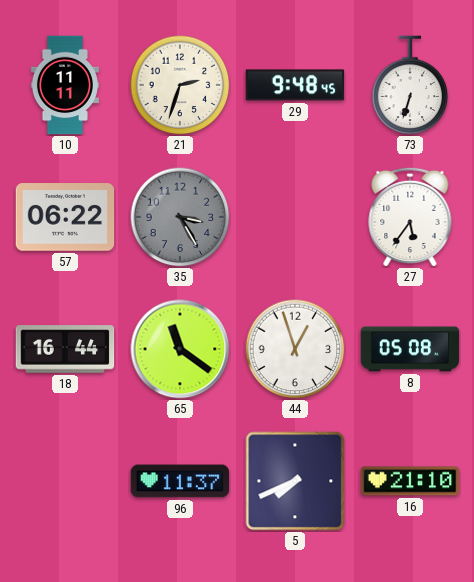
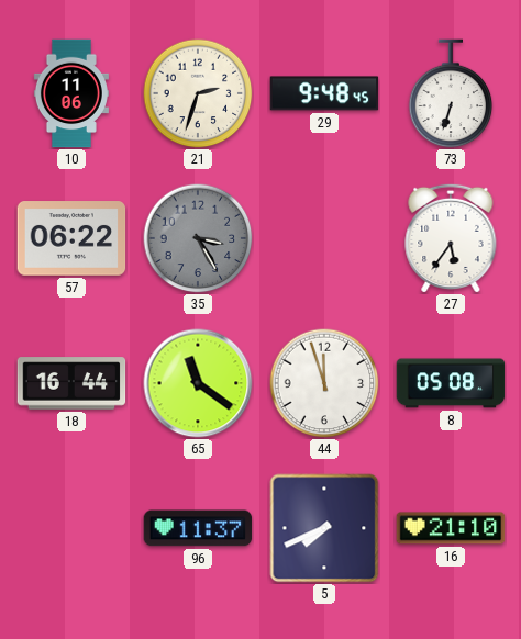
10: 11:11 -> 11:06
44: 12:57 -> 11:57
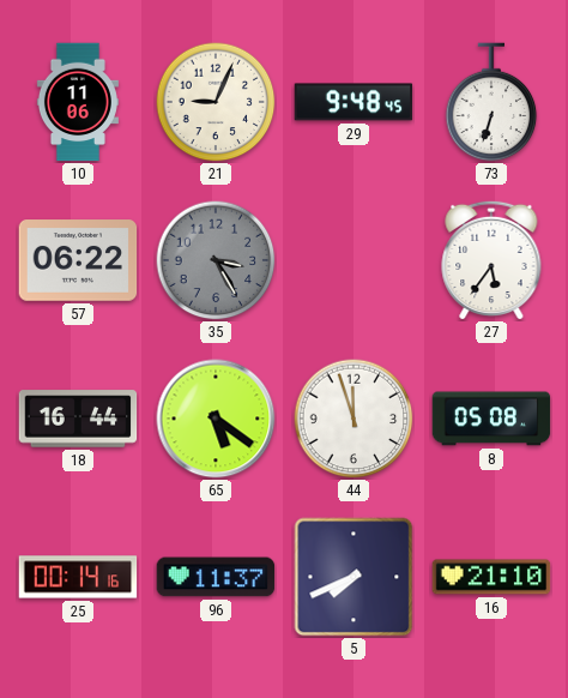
21: 2:33 -> 9:04
65: 11:21 -> 5:21
25: none -> 00:14
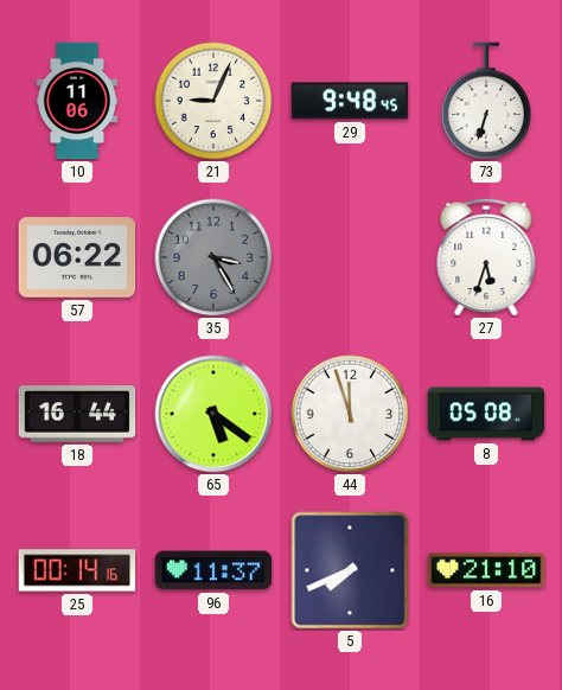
27: 5:36 -> 5:33
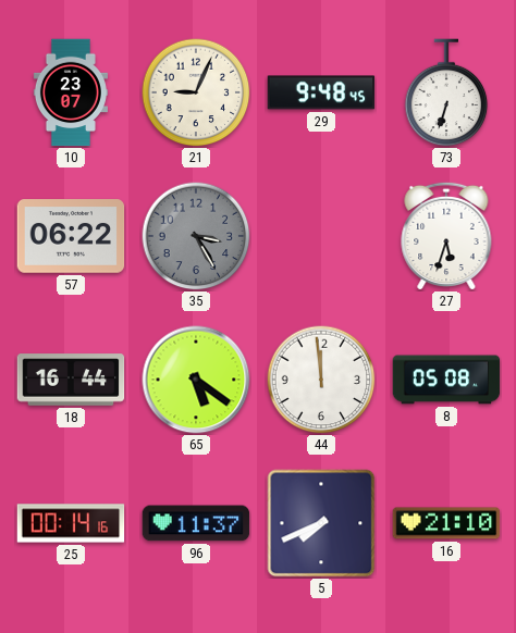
10: 11:06 -> 23:07
44: 11:57 -> 11:59
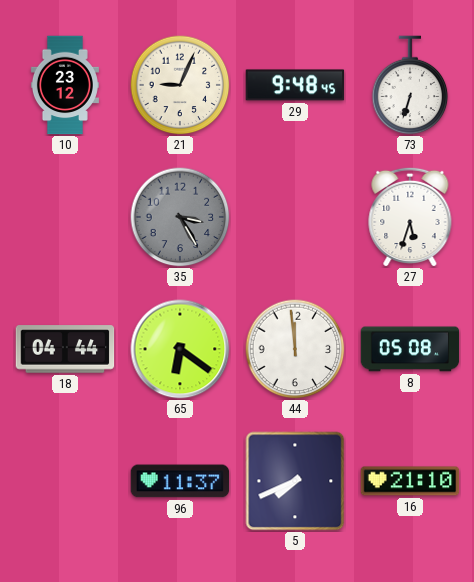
10: 23:07 -> 23:12
57: 06:22 -> none
18: 16:44 -> 04:44
65: 5:21 -> 6:21
25: 00:14 -> none
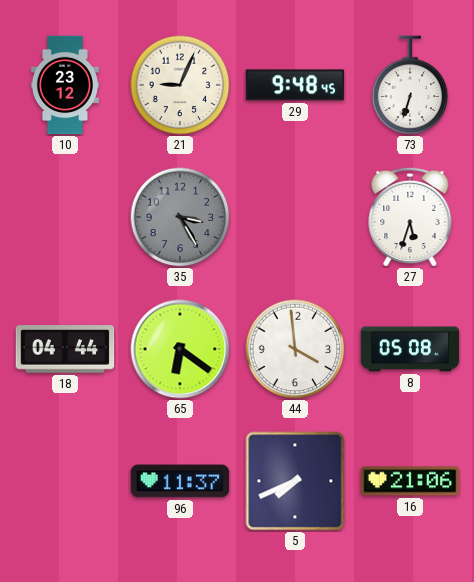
44: 11:59 -> 3:59
16: 21:10 -> 21:06
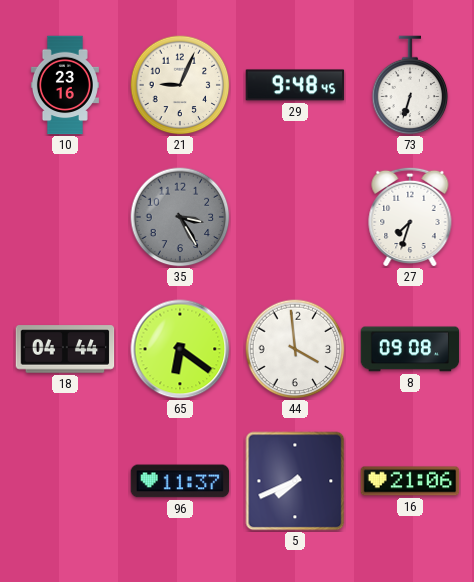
10: 23:12 -> 23:16
27: 5:33 -> 7:33
8: 05:08 -> 09:08
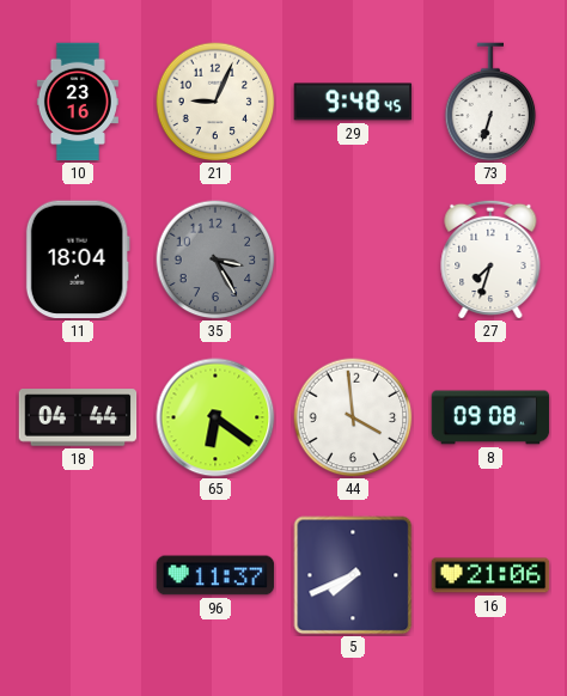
11: none -> 18:04
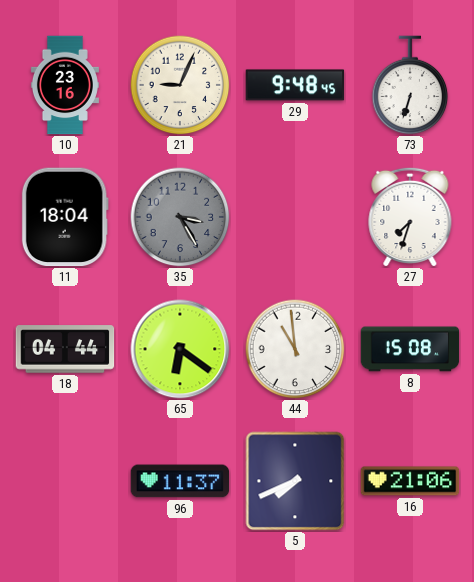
44: 3:59 -> 10:59
8: 09:08 -> 15:08
